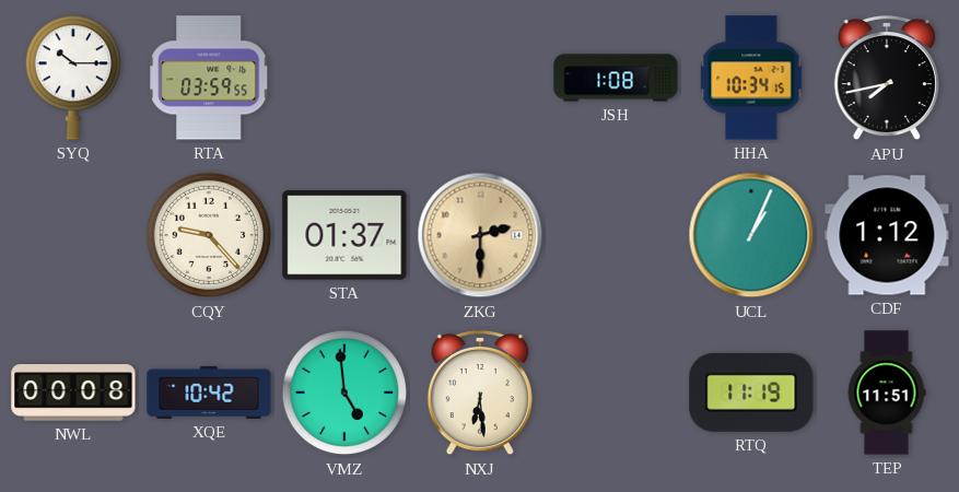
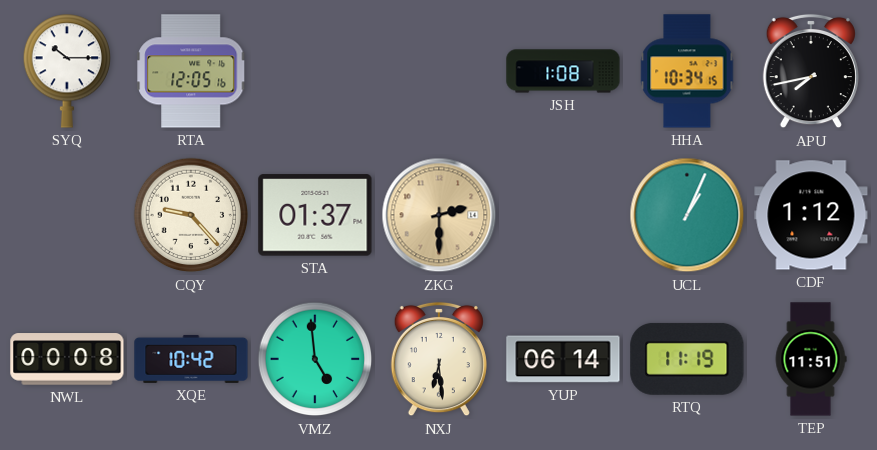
RTA: 03:59 -> 12:05
YUP: none -> 06:14
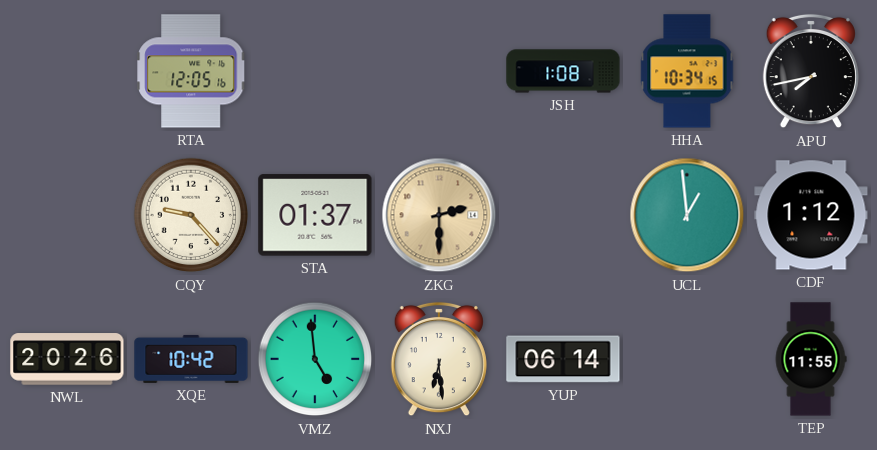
SYQ: 10:15 -> none
UCL: 1:04 -> 12:59
NWL: 00:08 -> 20:26
RTQ: 11:19 -> none
TEP: 11:51 -> 11:55
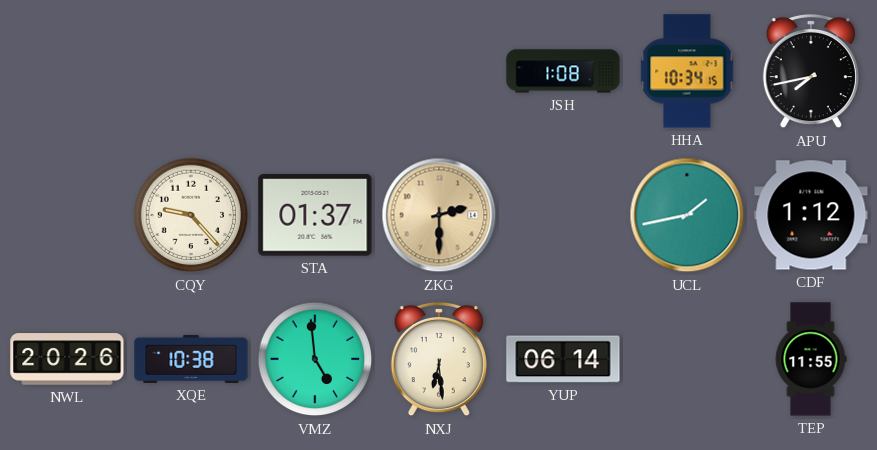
RTA: 12:05 -> none
UCL: 12:59 -> 1:43
XQE: 10:42 -> 10:38
